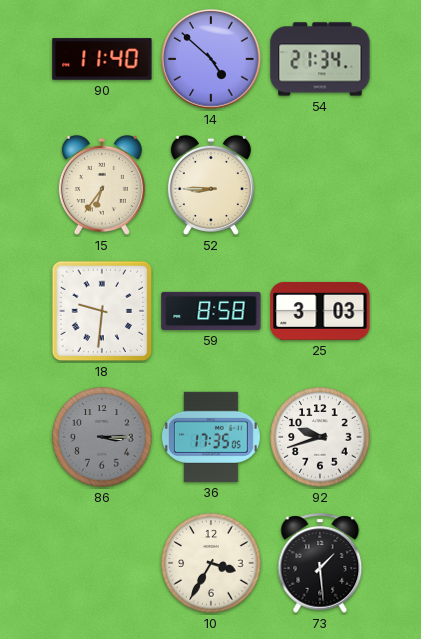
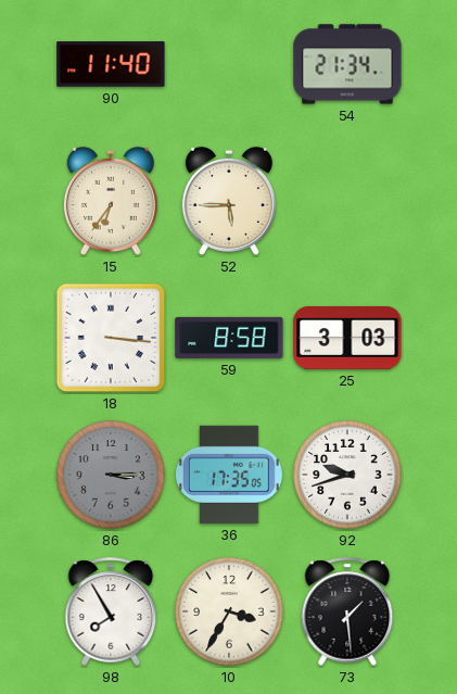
14: 4:52 -> none
52: 8:45 -> 5:45
18: 9:31 -> 3:16
98: none -> 7:55
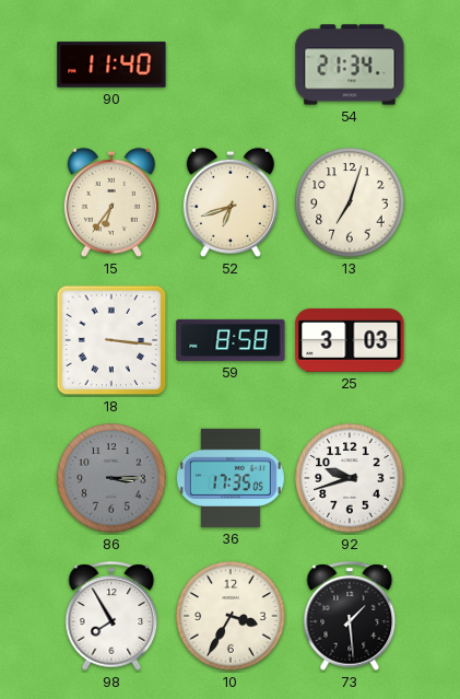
52: 5:45 -> 6:42
13: none -> 7:03
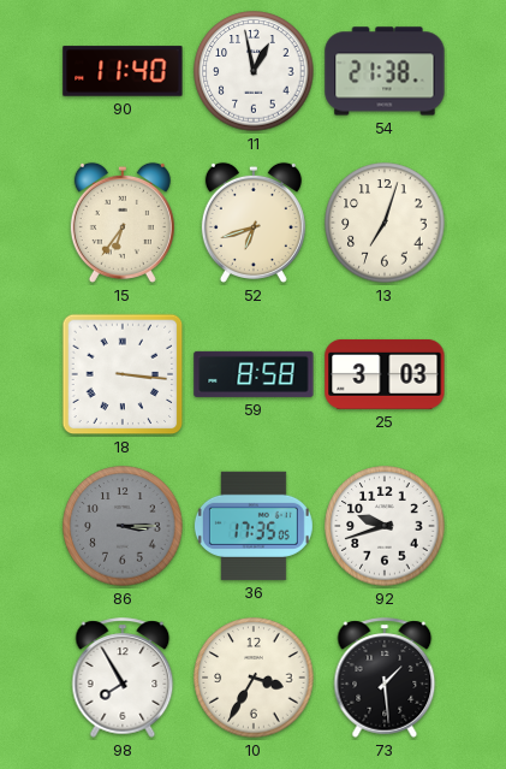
11: none -> 12:58
54: 21:34 -> 21:38
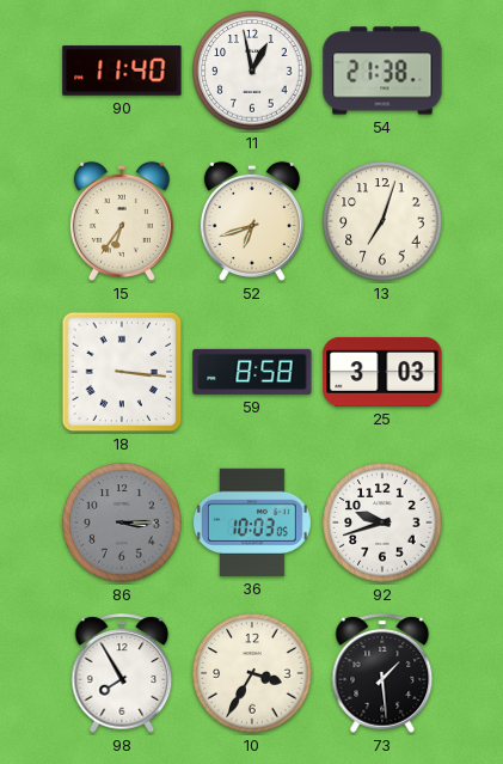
36: 17:35 -> 10:03
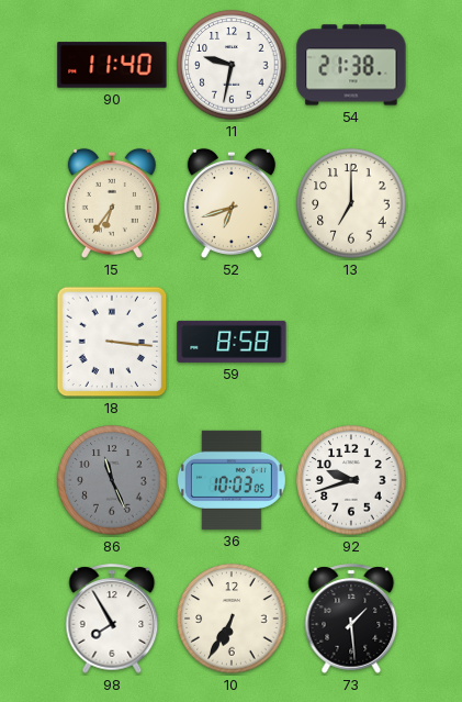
11: 12:58 -> 9:32
13: 7:03 -> 7:00
25: 3:03 -> none
86: 3:15 -> 11:26
10: 3:35 -> 6:35
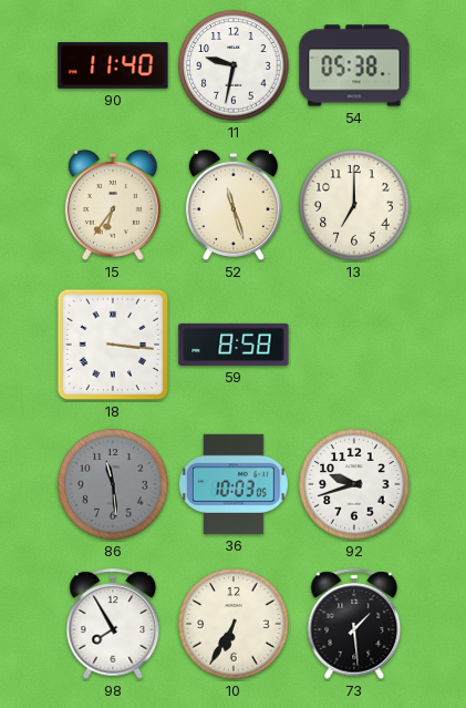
54: 21:38 -> 05:38
52: 6:42 -> 11:27
86: 11:26 -> 11:29
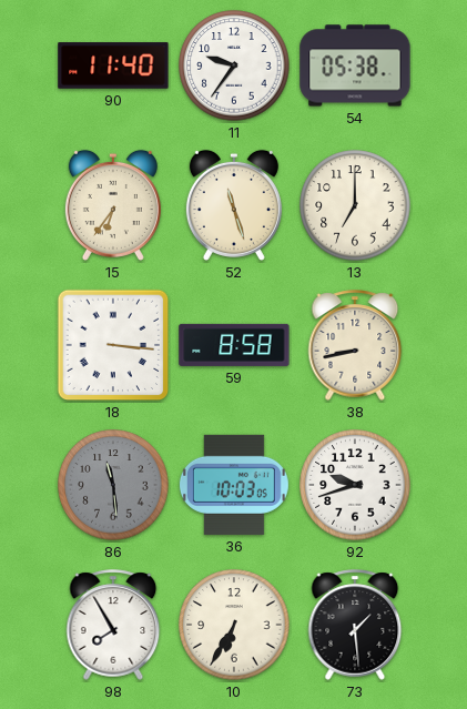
11: 9:32 -> 9:36
38: none -> 8:43
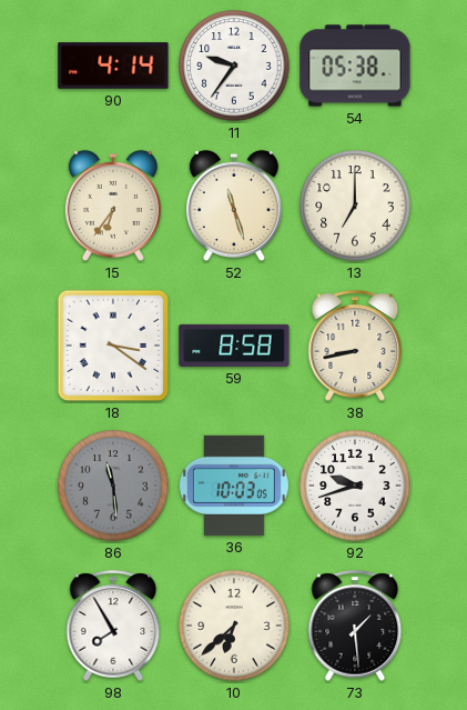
90: 11:40 -> 4:14
18: 3:16 -> 3:21
10: 6:35 -> 6:38
